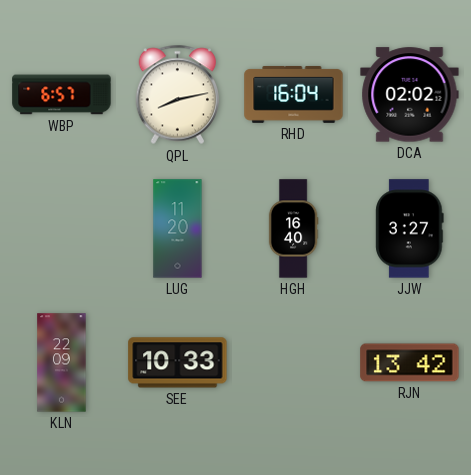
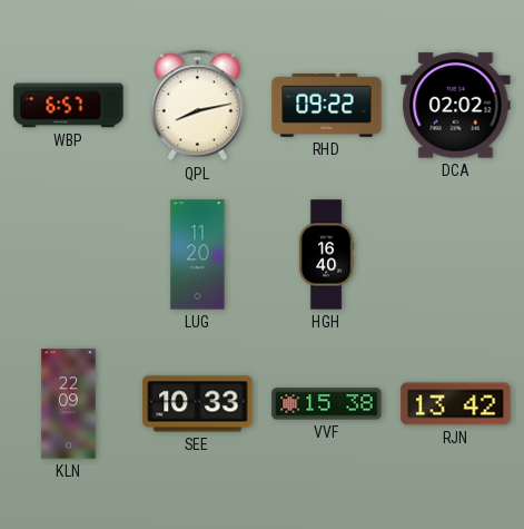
RHD: 16:04 -> 09:22
JJW: 3:27 -> none
VVF: none -> 15:38
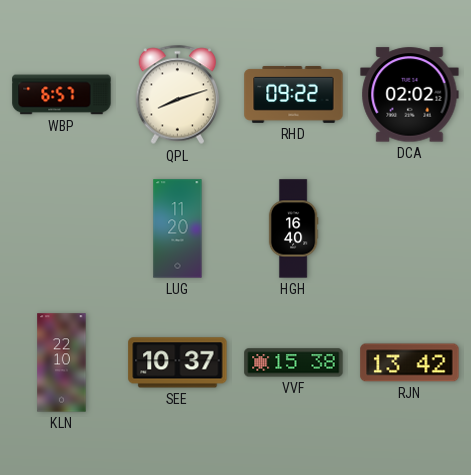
QPL: 8:13 -> 8:12
KLN: 22:09 -> 22:10
SEE: 10:33 -> 10:37
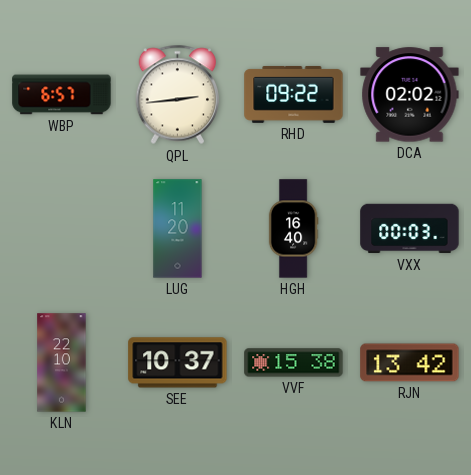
QPL: 8:12 -> 2:44
VXX: none -> 00:03
